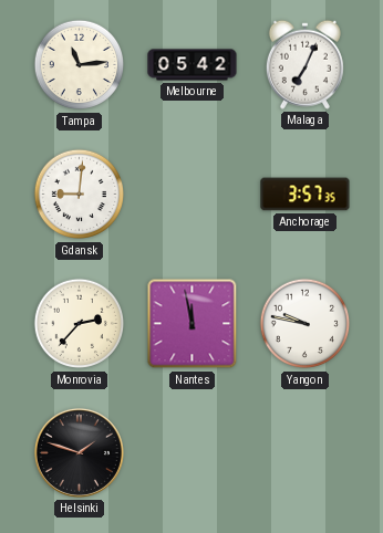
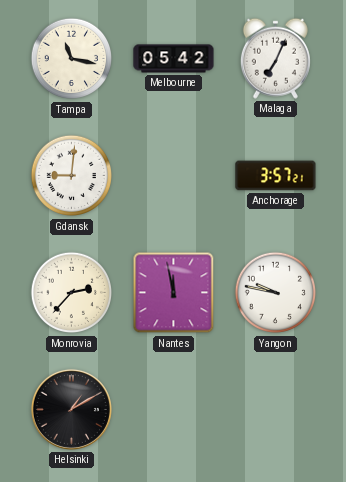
Tampa: 11:14 -> 11:17
Anchorage: 3:57:35 -> 3:57:21
Helsinki: 1:48 -> 1:10
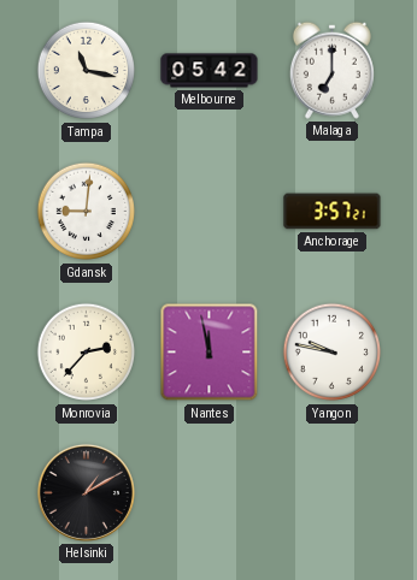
Malaga: 7:04 -> 7:00
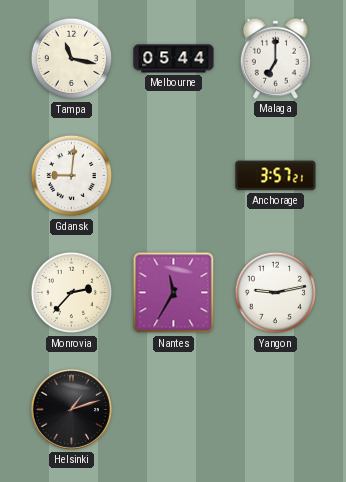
Melbourne: 05:42 -> 05:44
Nantes: 11:58 -> 11:35
Yangon: 9:47 -> 9:13
Helsinki: 1:10 -> 1:12
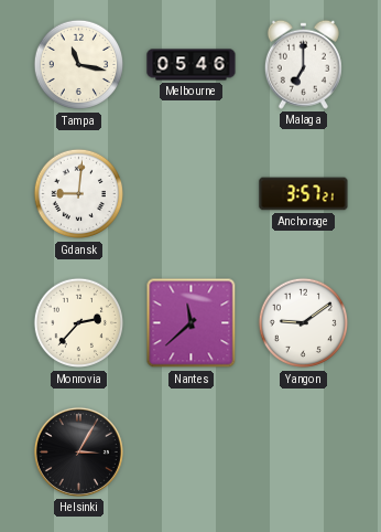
Melbourne: 05:44 -> 05:46
Nantes: 11:35 -> 11:38
Yangon: 9:13 -> 9:09
Helsinki: 1:12 -> 3:05
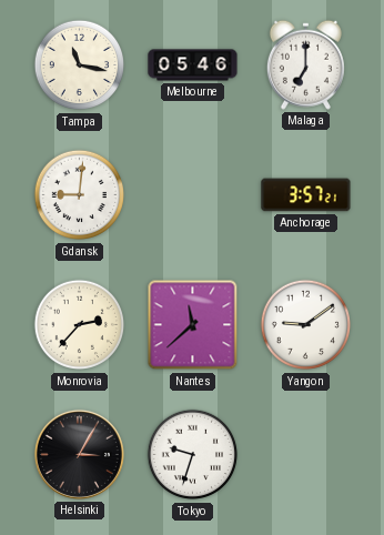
Tokyo: none -> 9:33
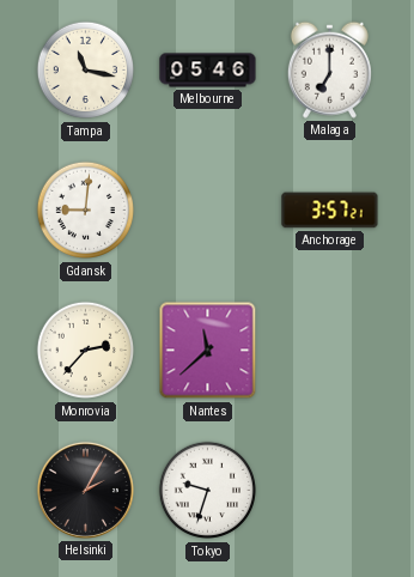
Yangon: 9:09 -> none
Helsinki: 3:05 -> 2:05
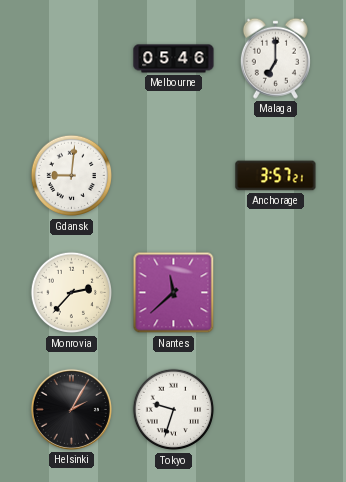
Tampa: 11:17 -> none
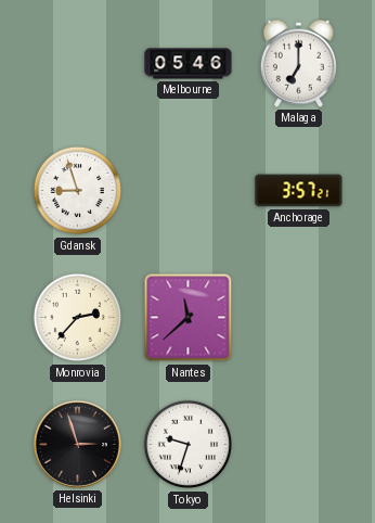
Gdansk: 9:01 -> 8:57
Helsinki: 2:05 -> 2:57
